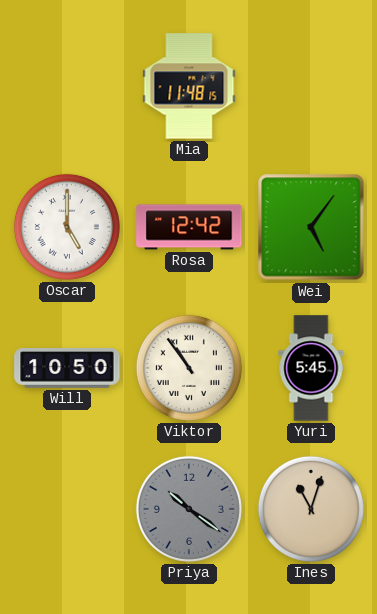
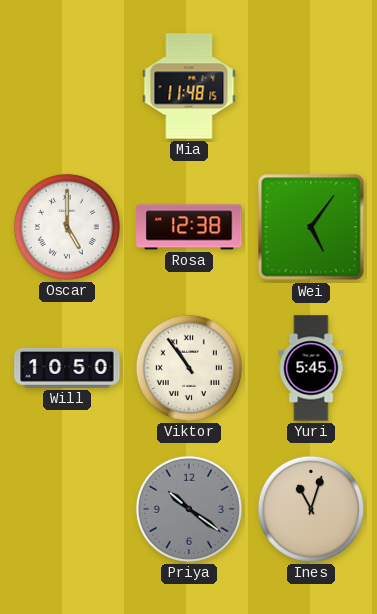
Rosa: 12:42 -> 12:38
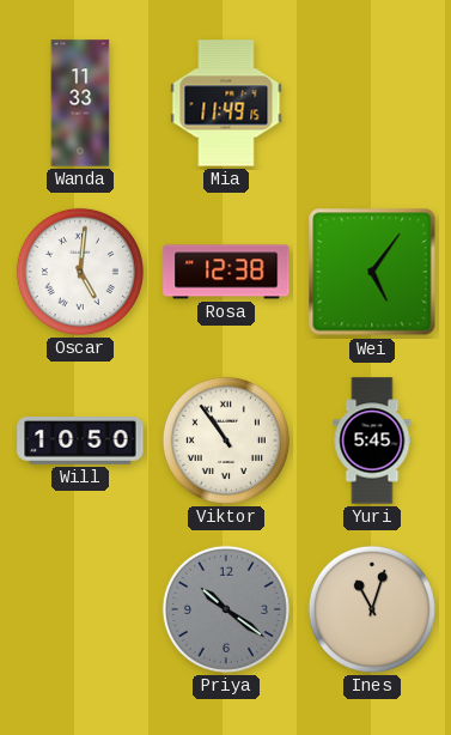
Wanda: none -> 11:33
Mia: 11:48 -> 11:49
Oscar: 5:00 -> 5:01
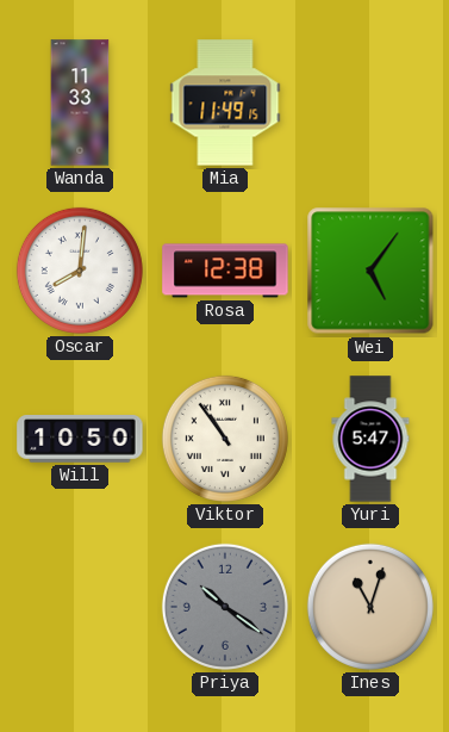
Oscar: 5:01 -> 8:01
Yuri: 5:45 -> 5:47
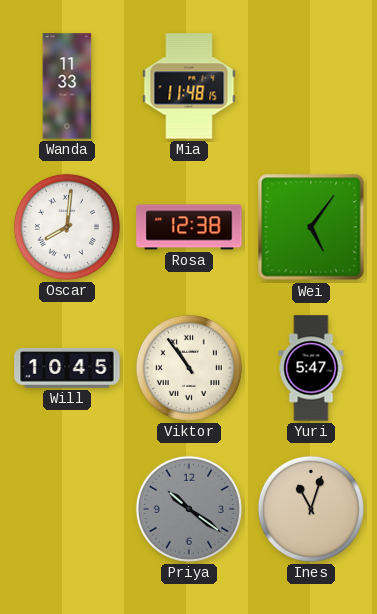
Mia: 11:49 -> 11:48
Will: 10:50 -> 10:45
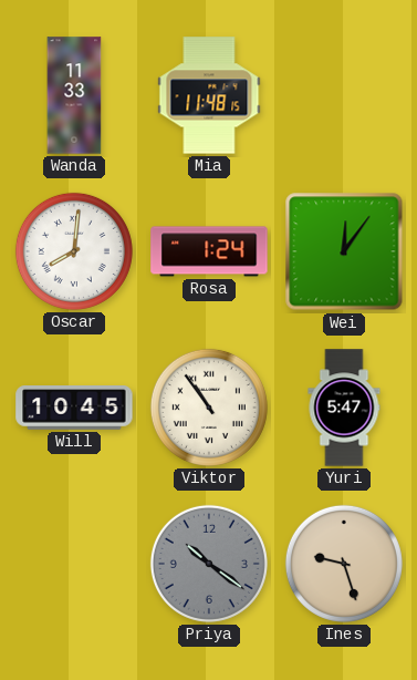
Rosa: 12:38 -> 1:24
Wei: 5:06 -> 12:06
Ines: 11:03 -> 9:27
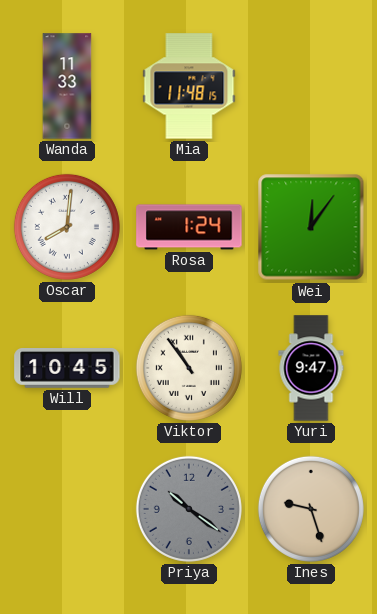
Yuri: 5:47 -> 9:47
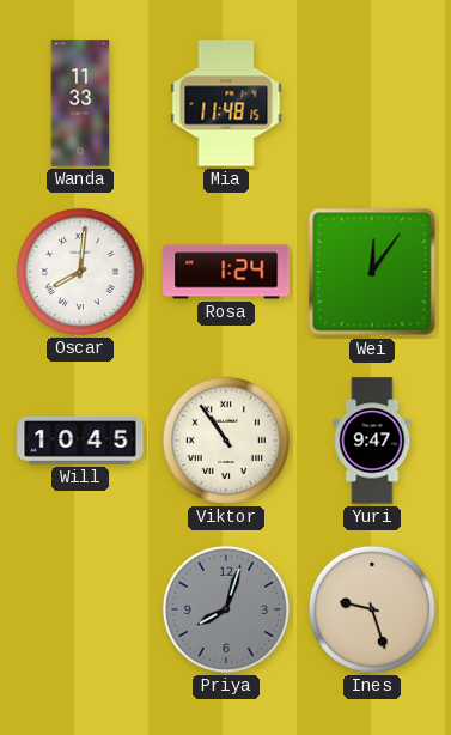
Priya: 10:21 -> 8:03
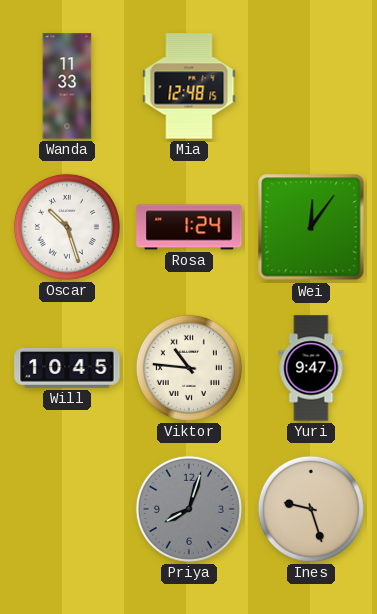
Mia: 11:48 -> 12:48
Oscar: 8:01 -> 10:27
Viktor: 10:54 -> 10:46
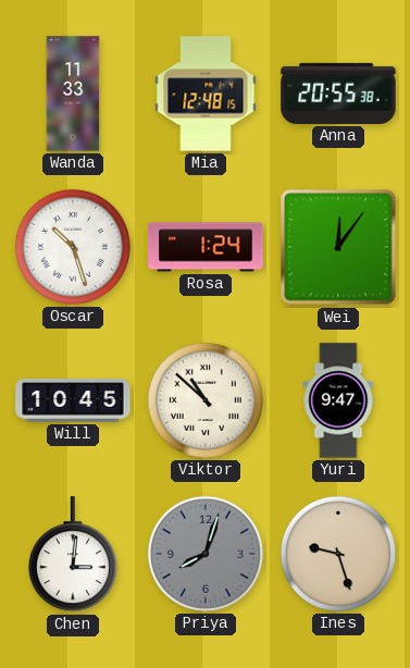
Anna: none -> 20:55
Viktor: 10:46 -> 10:52
Chen: none -> 3:01
